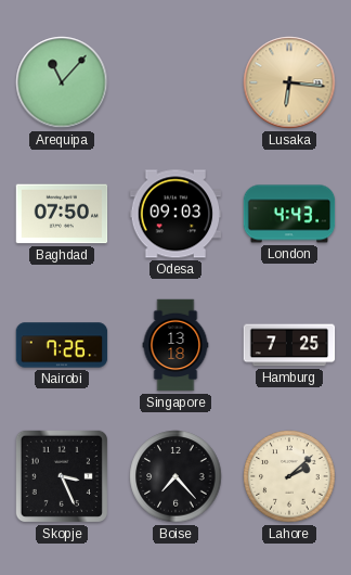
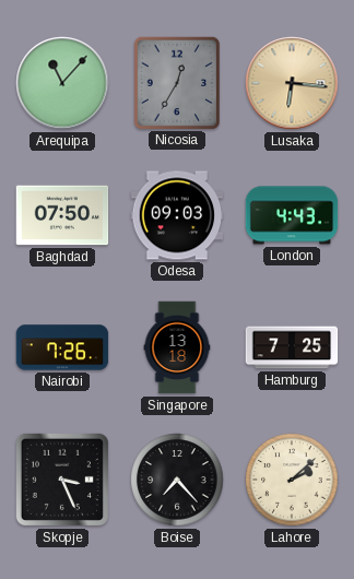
Nicosia: none -> 12:35
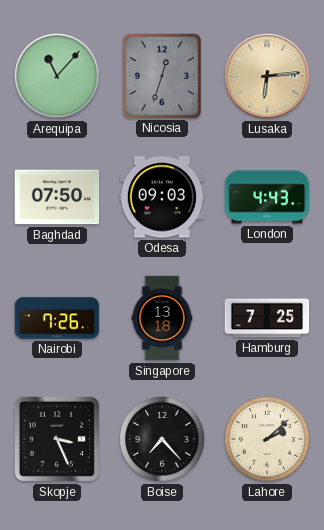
Nicosia: 12:35 -> 12:33
Lusaka: 6:16 -> 6:14
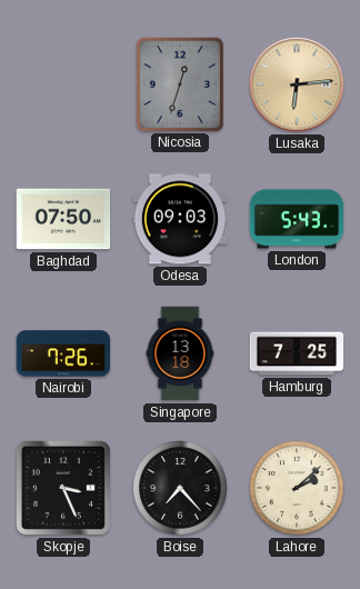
Arequipa: 11:07 -> none
London: 4:43 -> 5:43
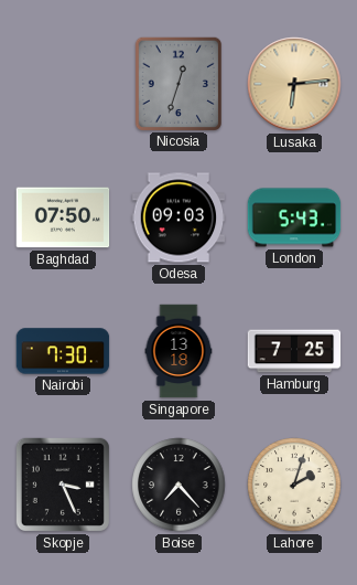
Nairobi: 7:26 -> 7:30
Lahore: 2:08 -> 2:03
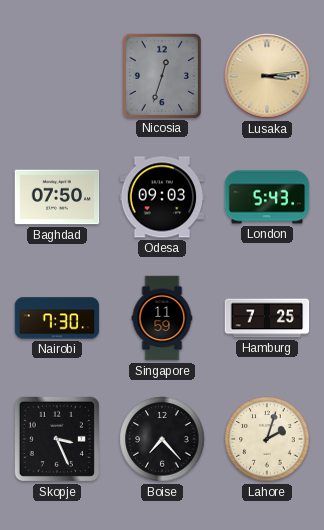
Lusaka: 6:14 -> 3:14
Singapore: 13:18 -> 11:59
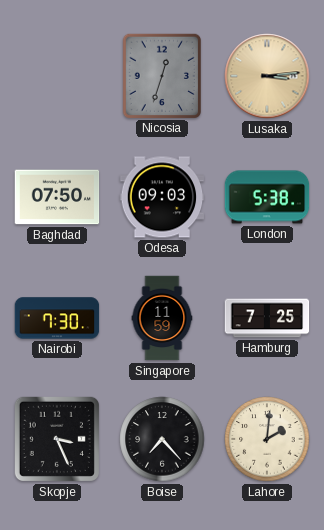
London: 5:43 -> 5:38
Lahore: 2:03 -> 2:01
